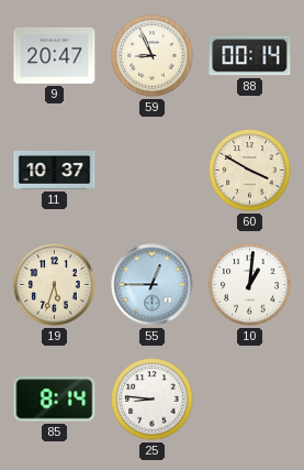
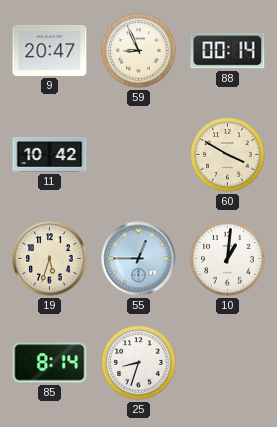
11: 10:37 -> 10:42
25: 8:46 -> 8:33
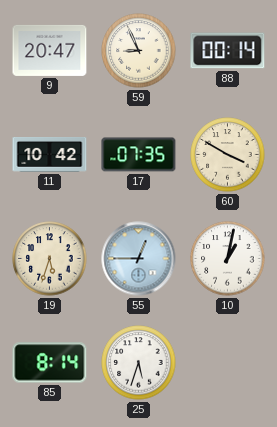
17: none -> 07:35
10: 1:01 -> 1:02
25: 8:33 -> 5:33
